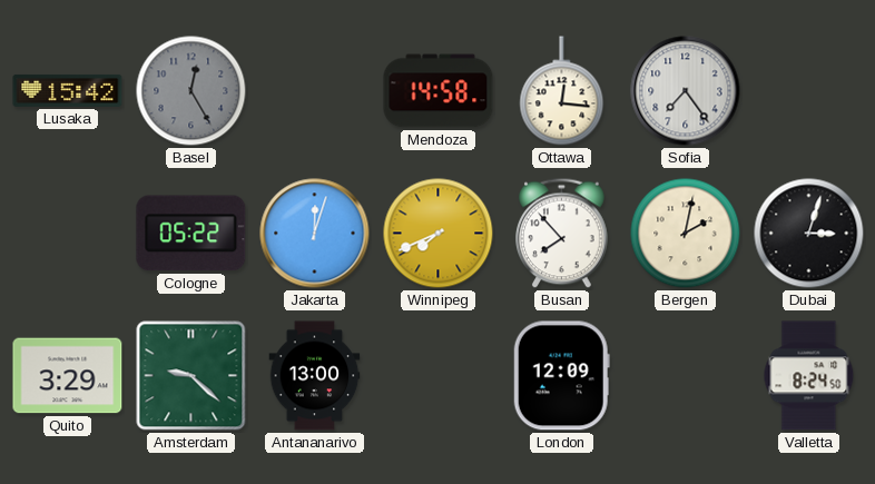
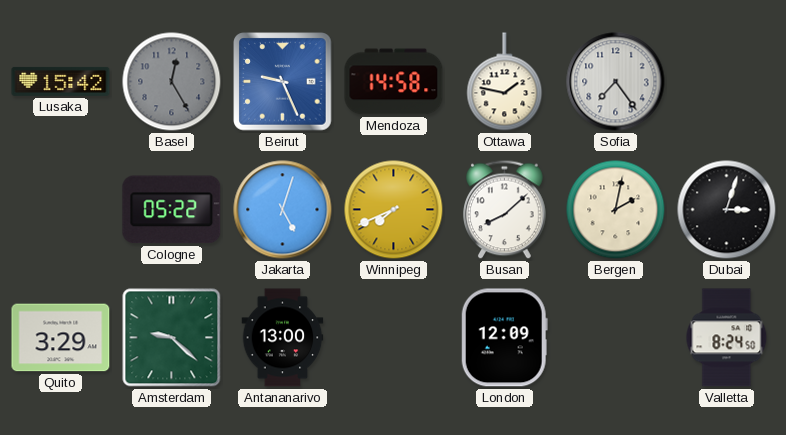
Beirut: none -> 9:26
Ottawa: 12:16 -> 1:47
Jakarta: 12:03 -> 5:03
Busan: 7:53 -> 8:08
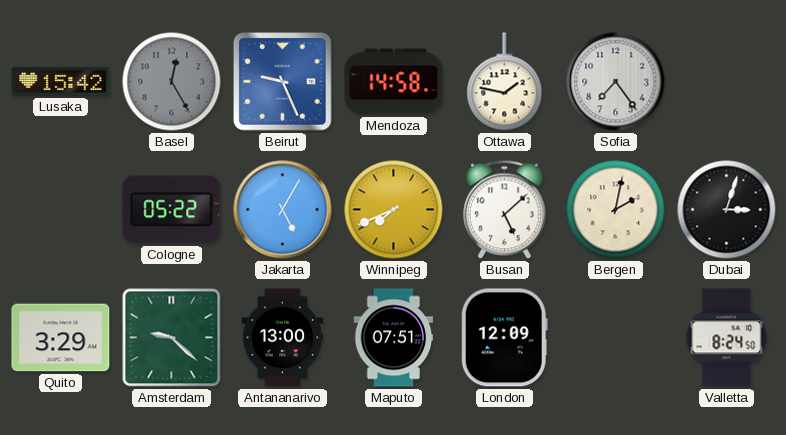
Jakarta: 5:03 -> 5:05
Busan: 8:08 -> 5:08
Maputo: none -> 07:51
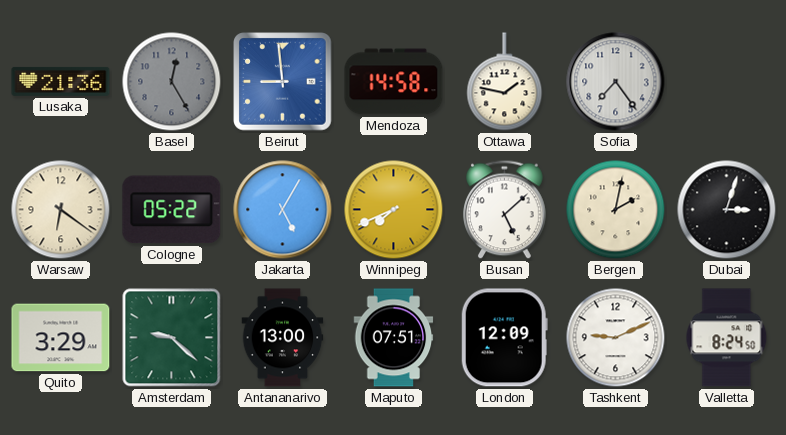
Lusaka: 15:42 -> 21:36
Beirut: 9:26 -> 8:59
Warsaw: none -> 6:21
Tashkent: none -> 9:11
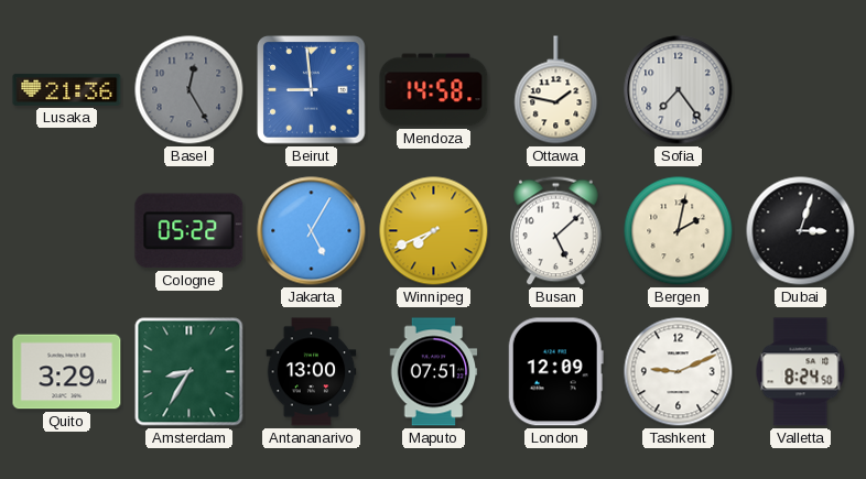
Warsaw: 6:21 -> none
Amsterdam: 9:22 -> 8:35
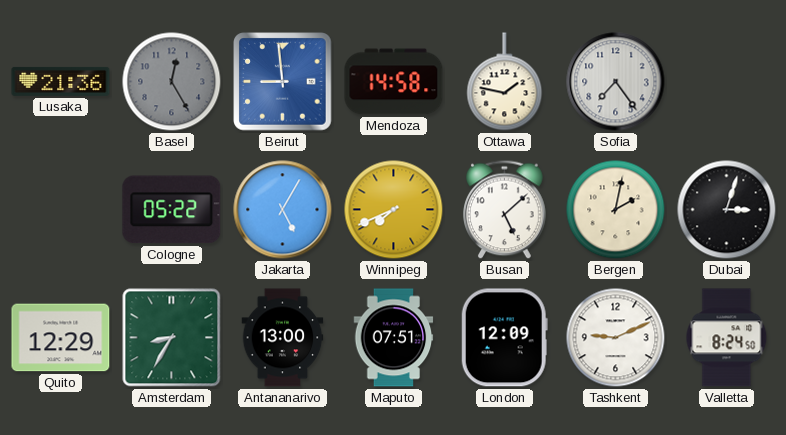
Quito: 3:29 -> 12:29
